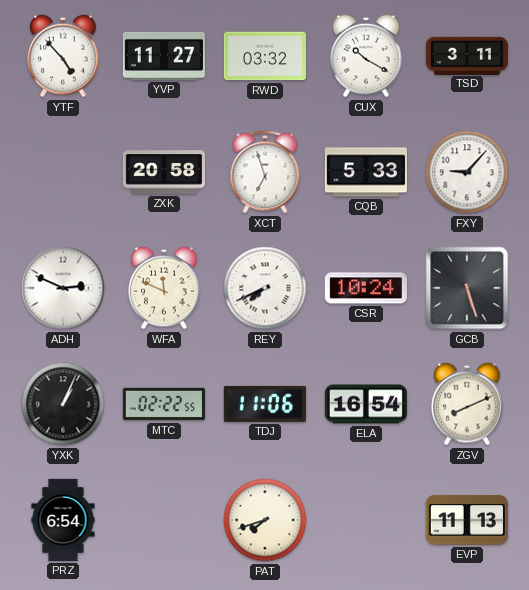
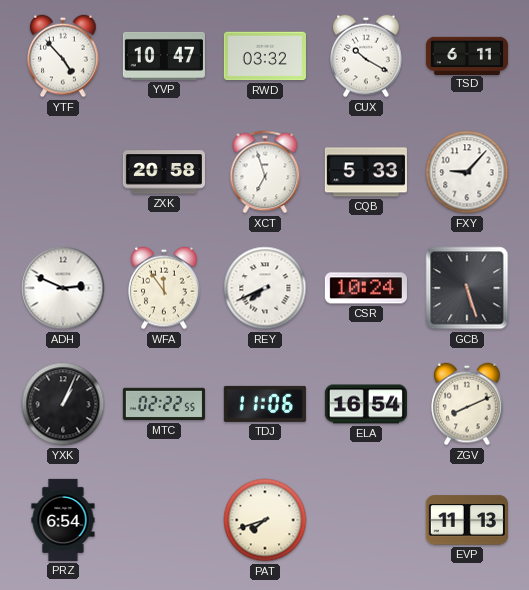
YVP: 11:27 -> 10:47
TSD: 3:11 -> 6:11
WFA: 11:49 -> 11:54
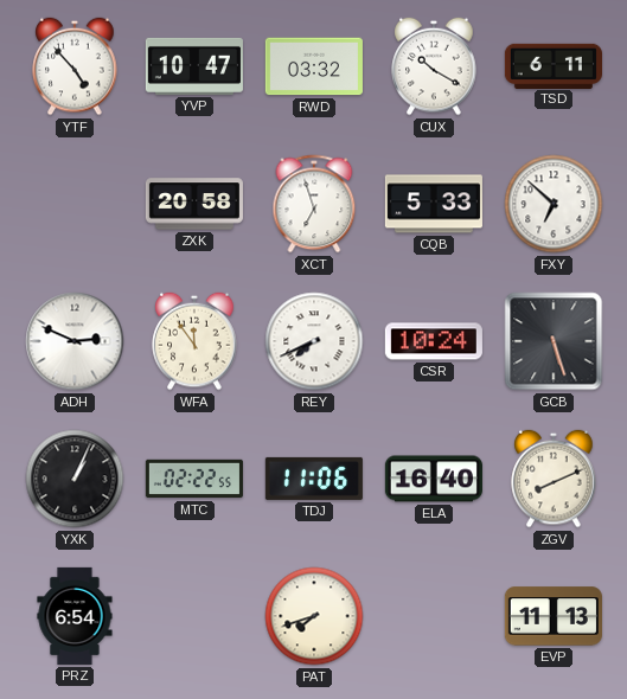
FXY: 9:07 -> 6:52
ELA: 16:54 -> 16:40
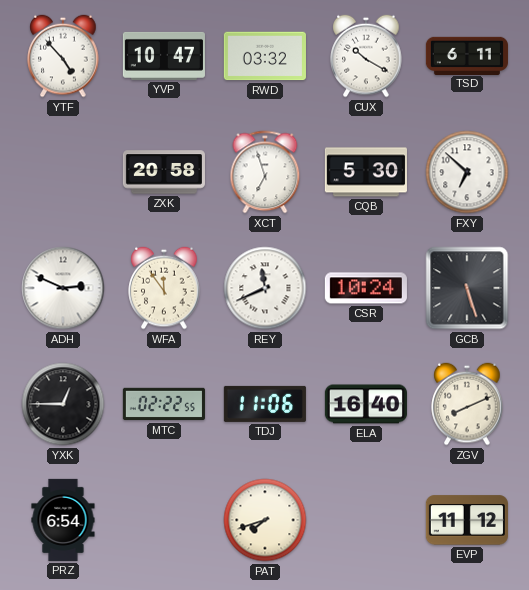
CQB: 5:33 -> 5:30
REY: 7:41 -> 11:41
YXK: 1:04 -> 12:45
EVP: 11:13 -> 11:12
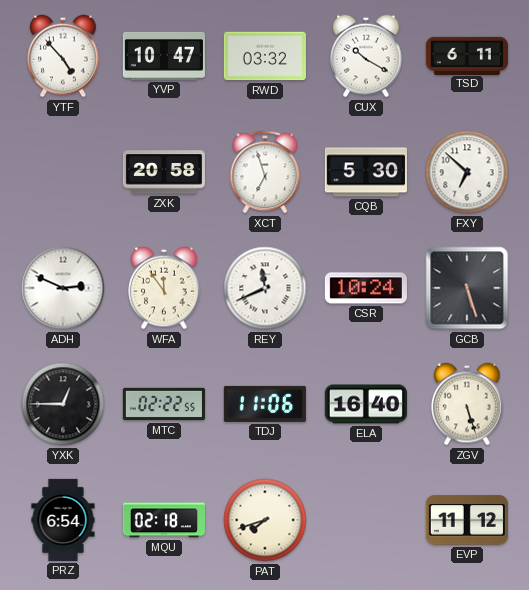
ZGV: 8:11 -> 5:27
MQU: none -> 02:18
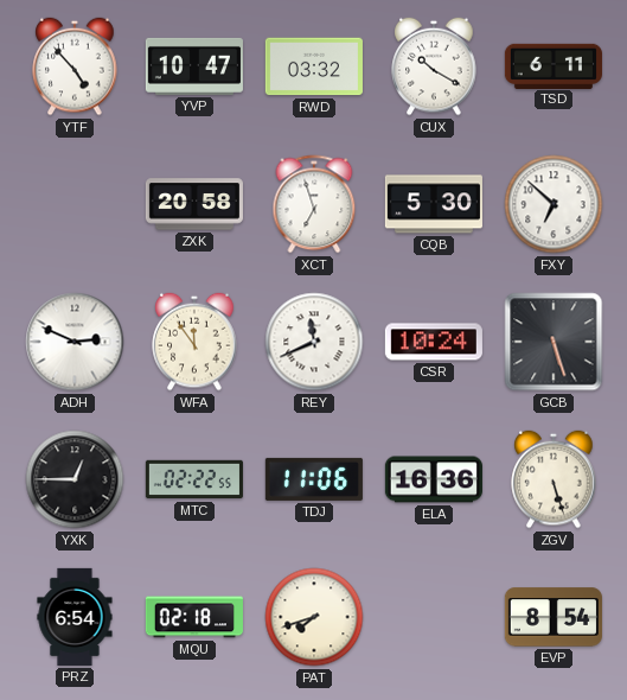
ELA: 16:40 -> 16:36
EVP: 11:12 -> 8:54
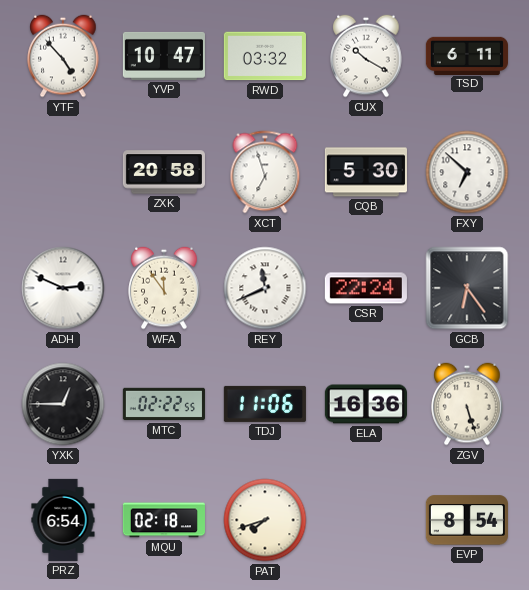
CSR: 10:24 -> 22:24
GCB: 5:27 -> 6:24
